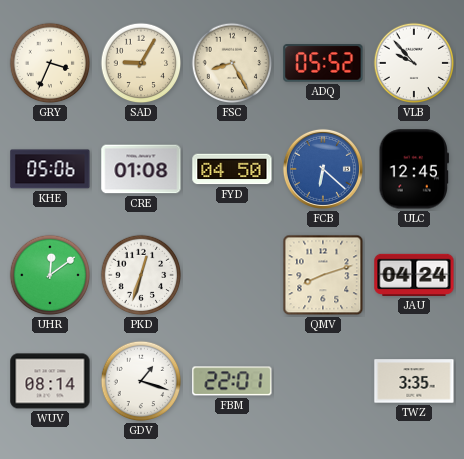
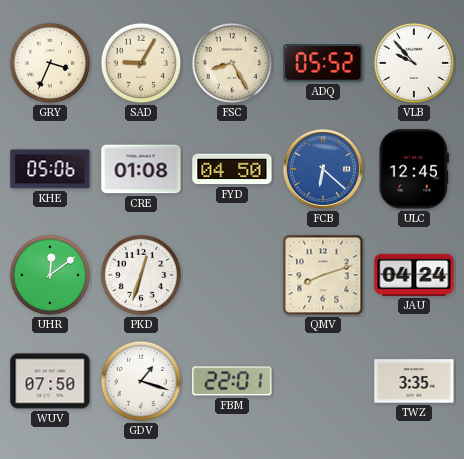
WUV: 08:14 -> 07:50
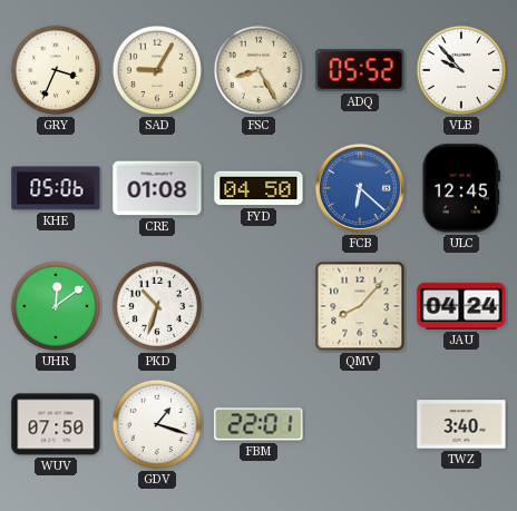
PKD: 12:33 -> 10:33
QMV: 8:12 -> 8:07
TWZ: 3:35 -> 3:40
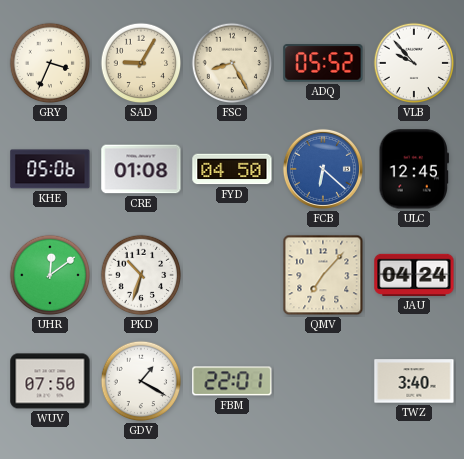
QMV: 8:07 -> 7:07
GDV: 1:18 -> 1:20
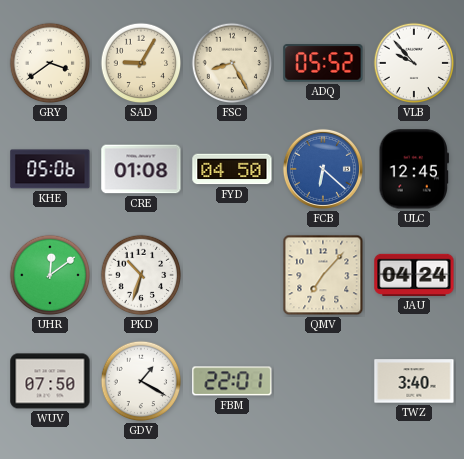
GRY: 3:34 -> 3:39
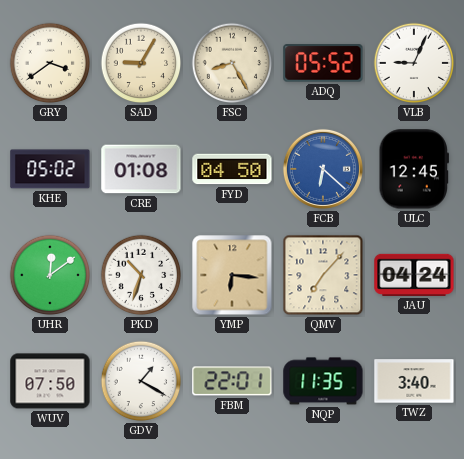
VLB: 9:53 -> 9:04
KHE: 05:06 -> 05:02
YMP: none -> 6:16
NQP: none -> 11:35
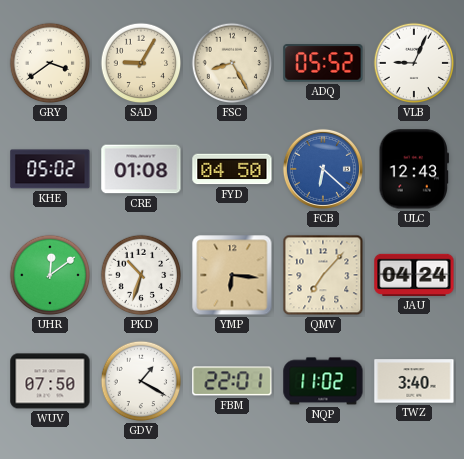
ULC: 12:45 -> 12:43
NQP: 11:35 -> 11:02
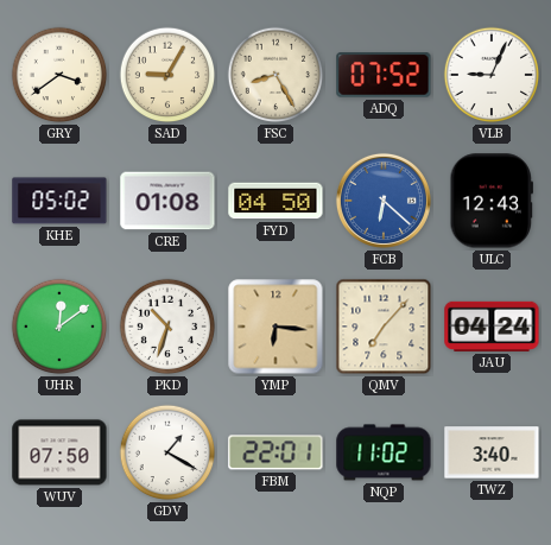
ADQ: 05:52 -> 07:52
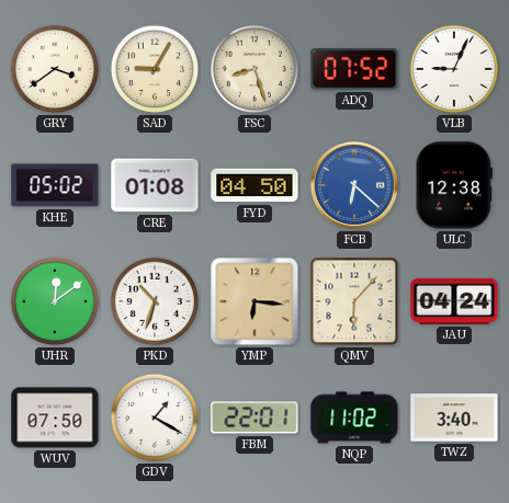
FSC: 8:25 -> 8:27
ULC: 12:43 -> 12:38
QMV: 7:07 -> 6:07
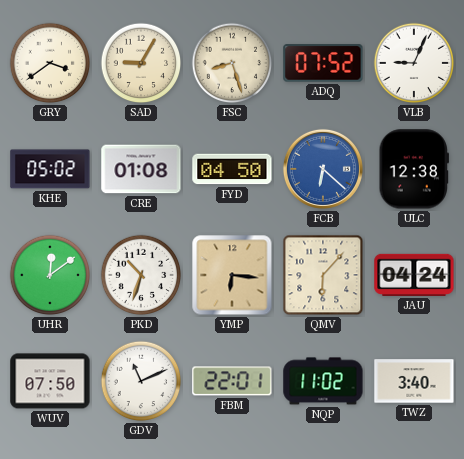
GDV: 1:20 -> 11:11
